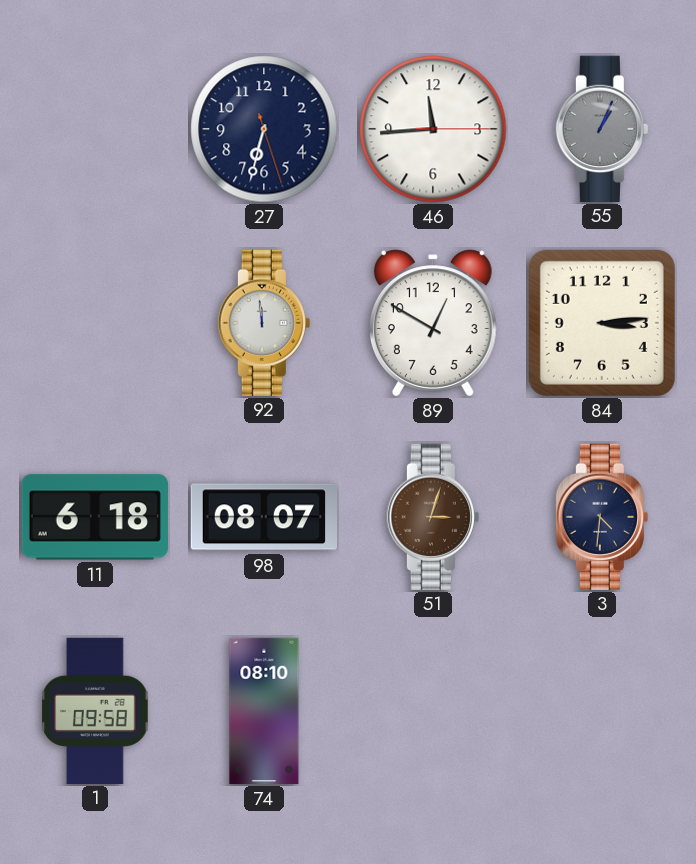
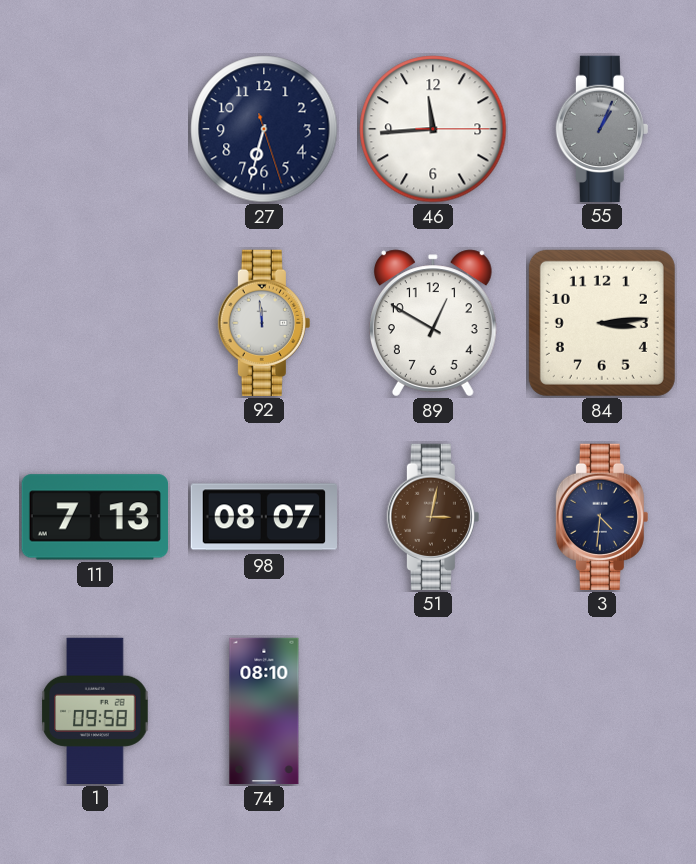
11: 6:18 -> 7:13
51: 3:03 -> 3:02
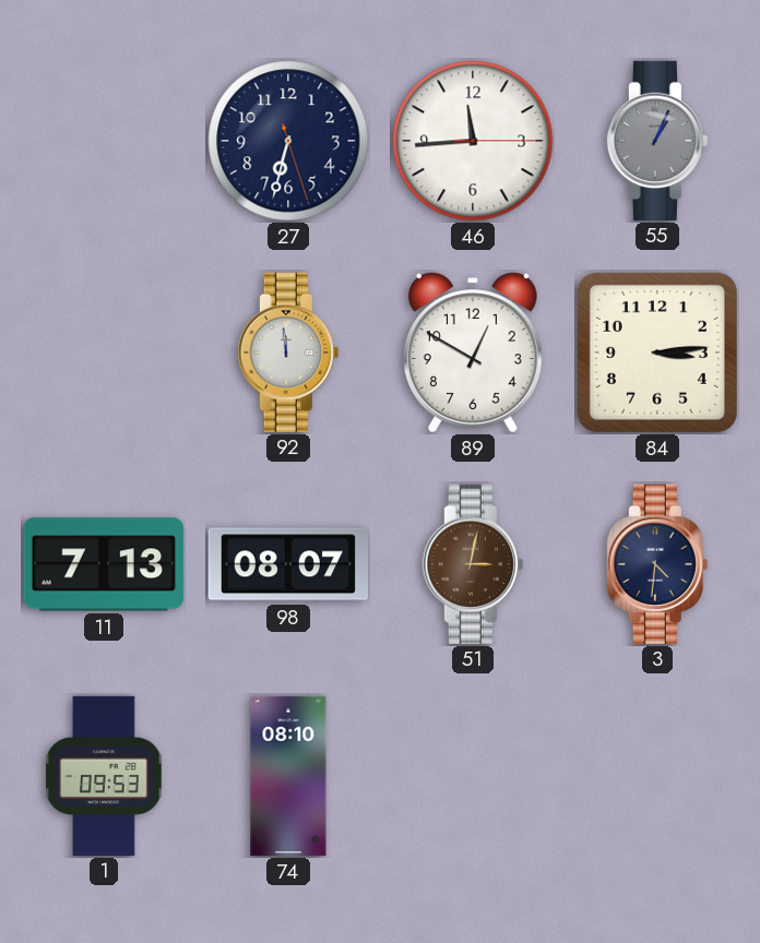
1: 09:58 -> 09:53
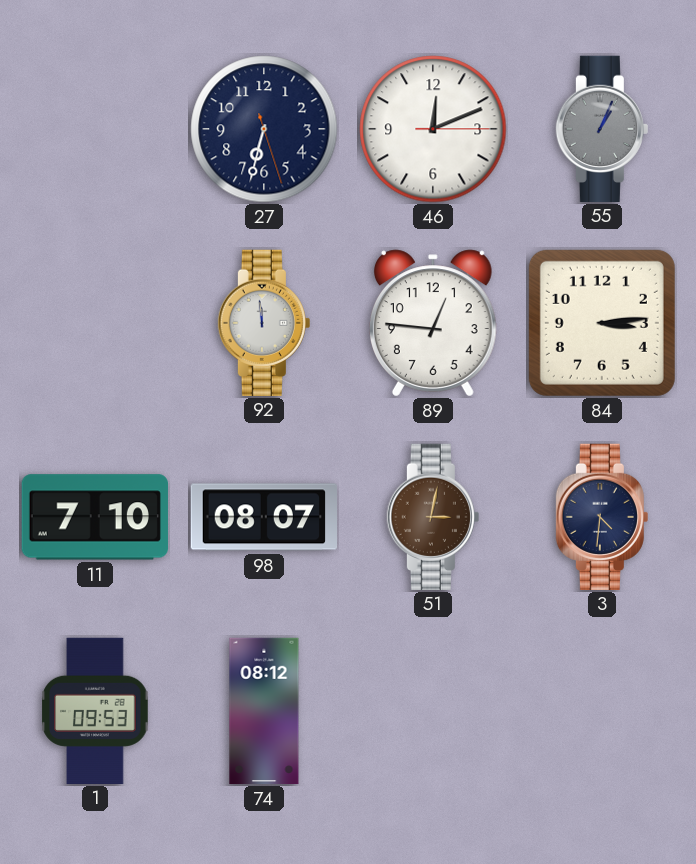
46: 11:44 -> 12:11
89: 12:50 -> 12:46
11: 7:13 -> 7:10
74: 08:10 -> 08:12
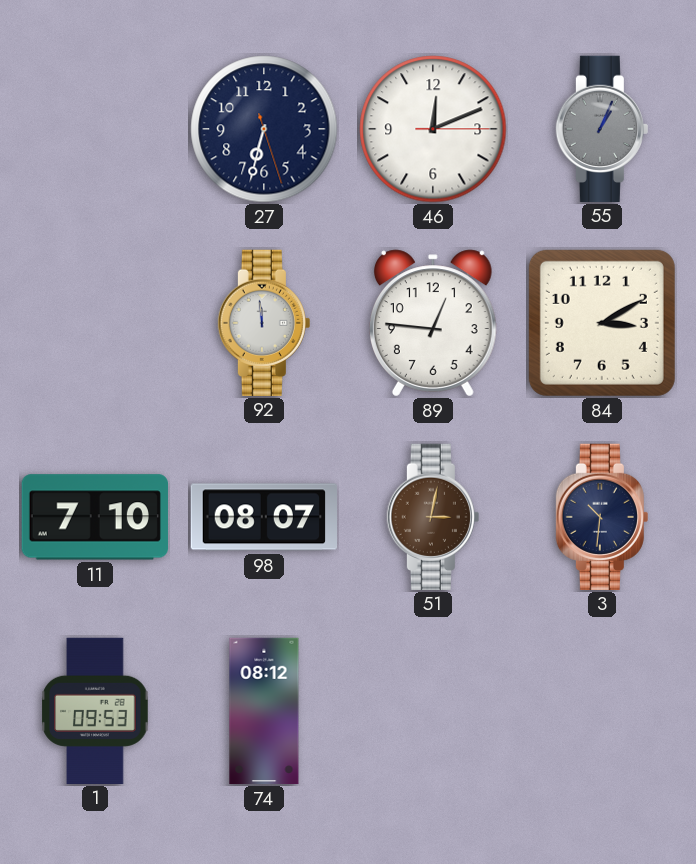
84: 3:14 -> 3:10
3: 4:31 -> 10:31
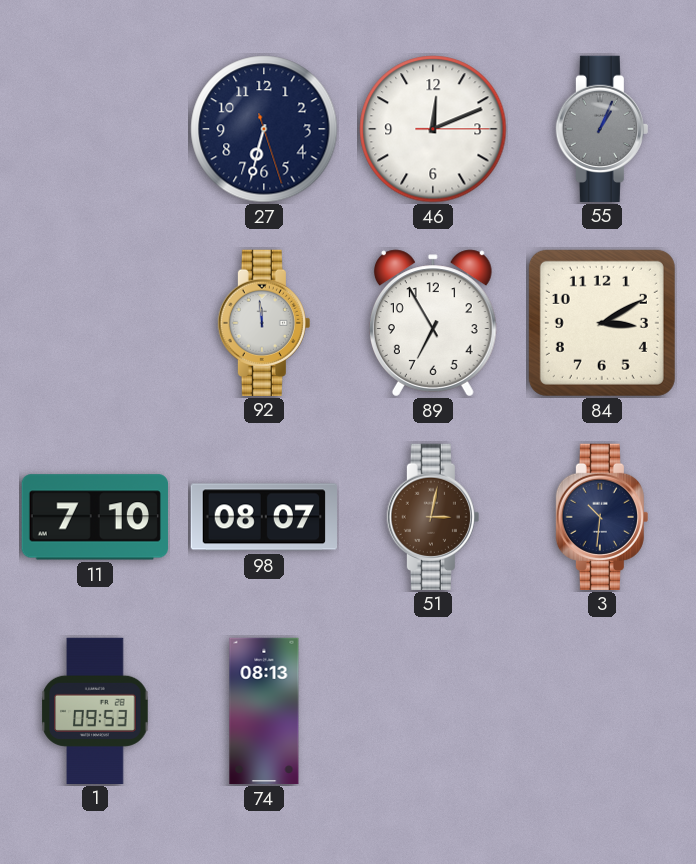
89: 12:46 -> 6:55
74: 08:12 -> 08:13
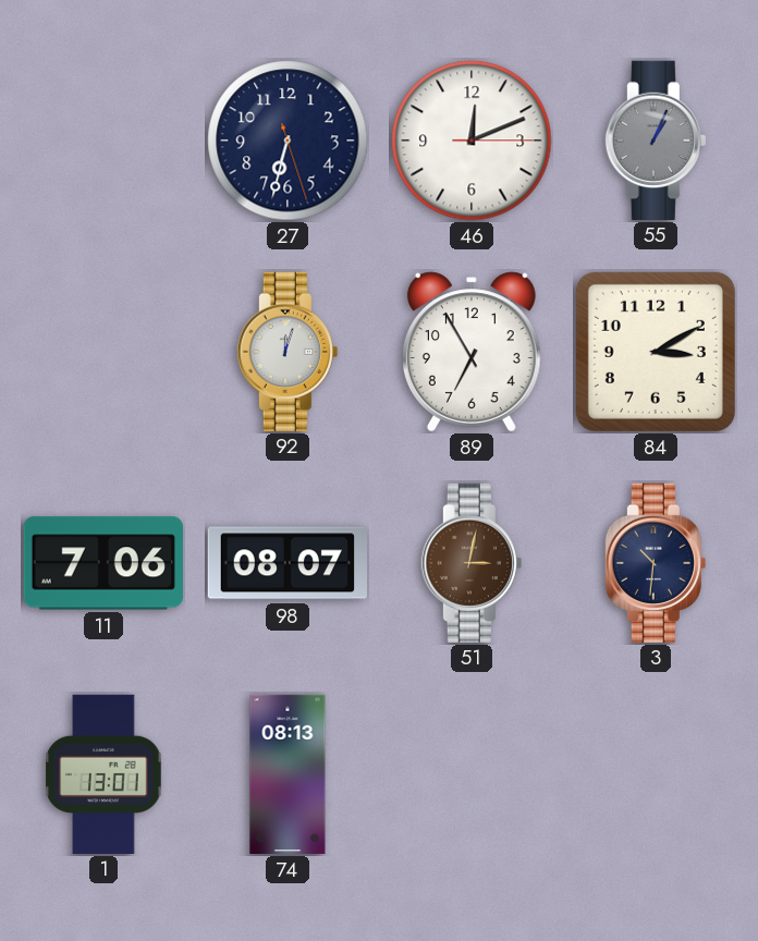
92: 11:59 -> 12:03
11: 7:10 -> 7:06
1: 09:53 -> 13:01
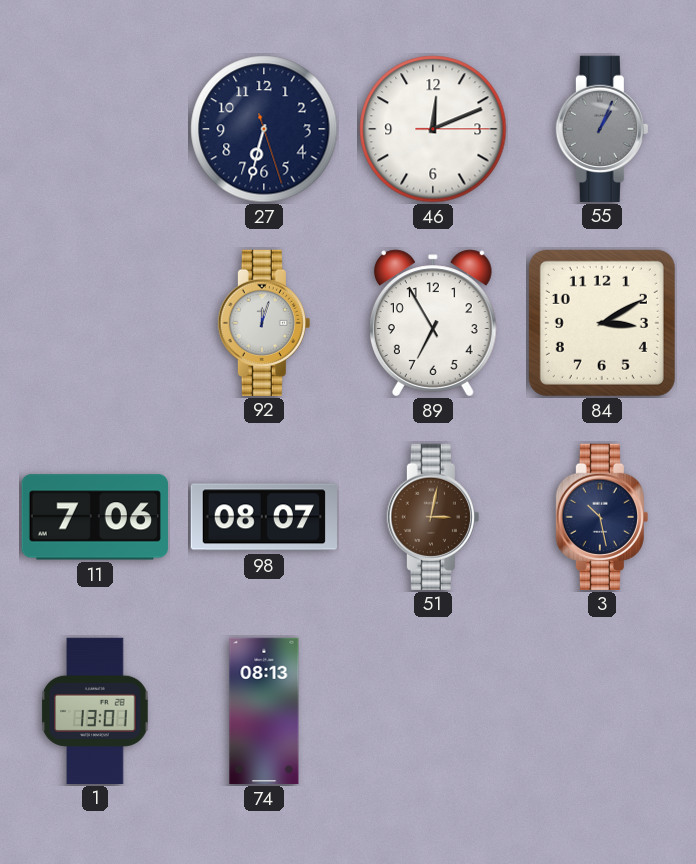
3: 10:31 -> 10:28
